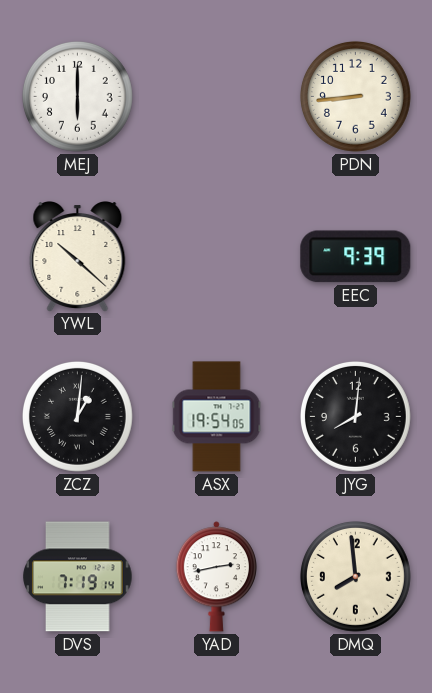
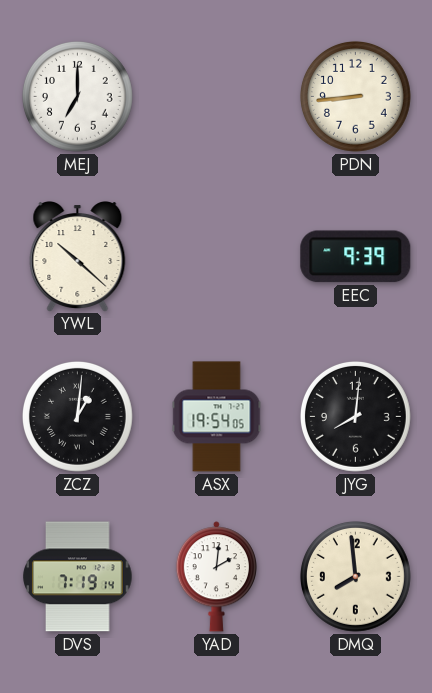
MEJ: 6:00 -> 7:00
YAD: 2:43 -> 2:01
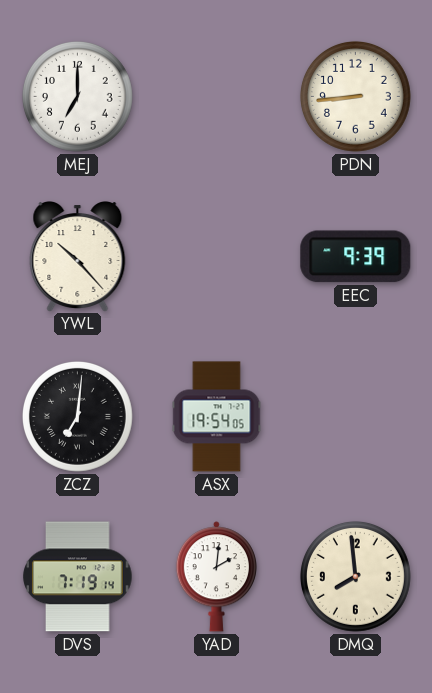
YWL: 10:22 -> 10:23
ZCZ: 1:01 -> 7:01
JYG: 8:01 -> none
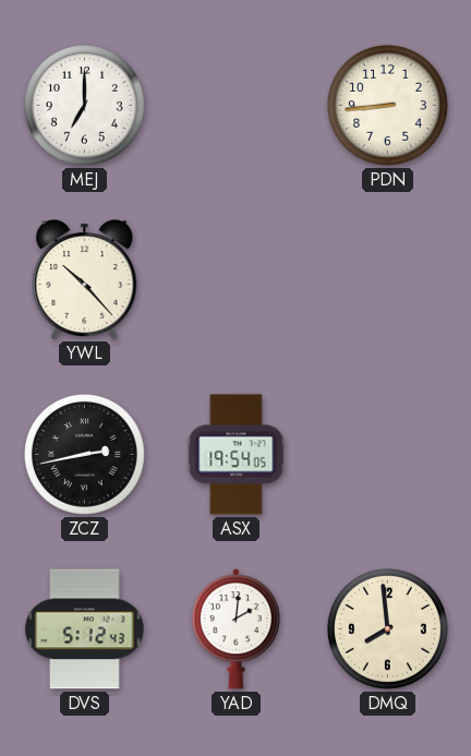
EEC: 9:39 -> none
ZCZ: 7:01 -> 2:43
DVS: 7:19 -> 5:12
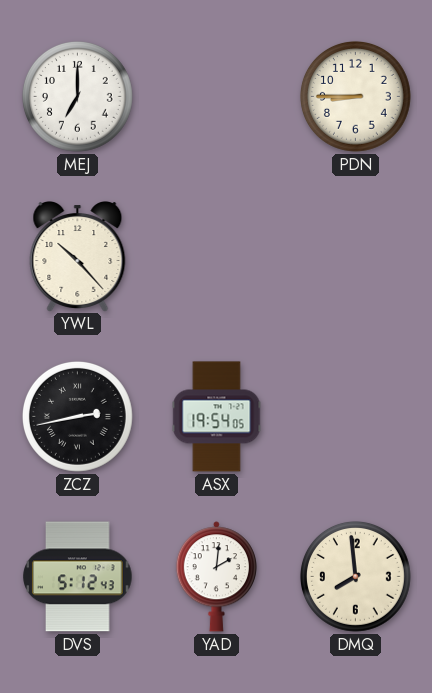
PDN: 8:44 -> 8:45
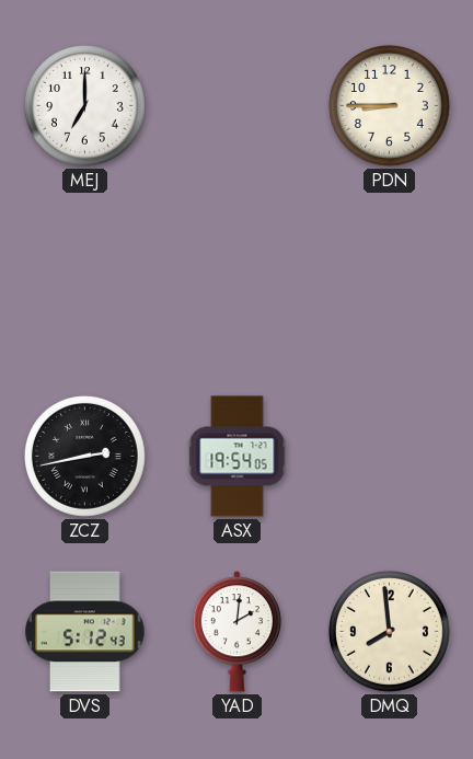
YWL: 10:23 -> none
